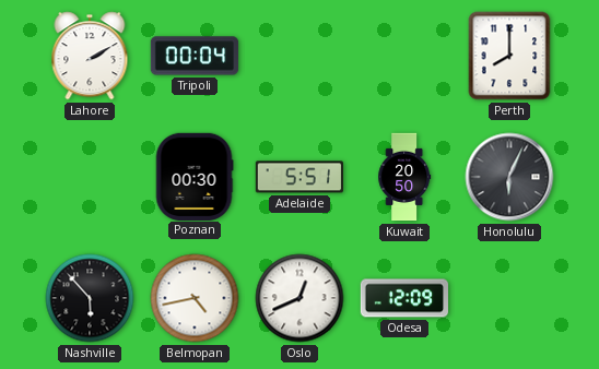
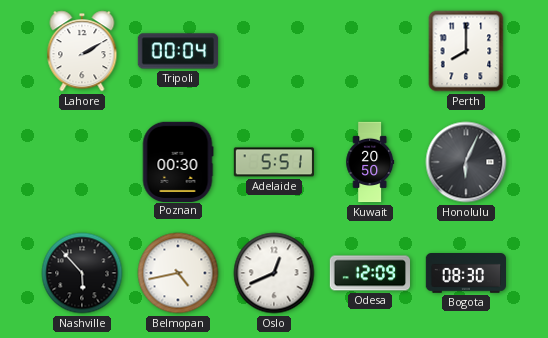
Bogota: none -> 08:30
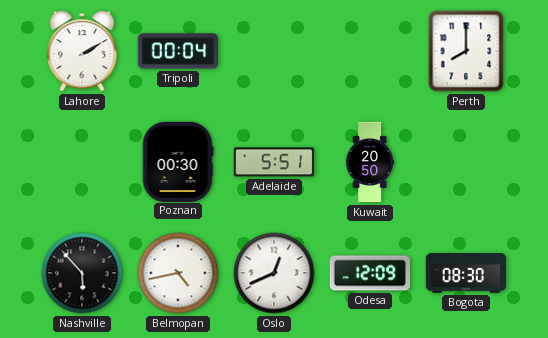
Honolulu: 6:04 -> none
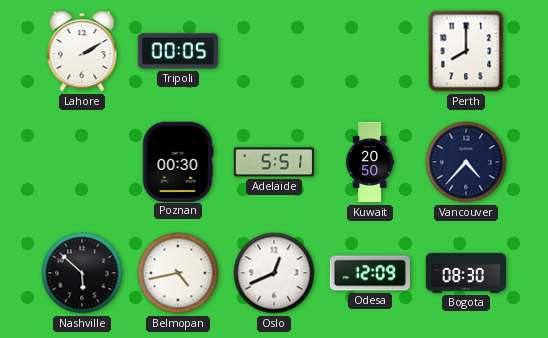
Tripoli: 00:04 -> 00:05
Vancouver: none -> 4:37
Nashville: 5:53 -> 5:52
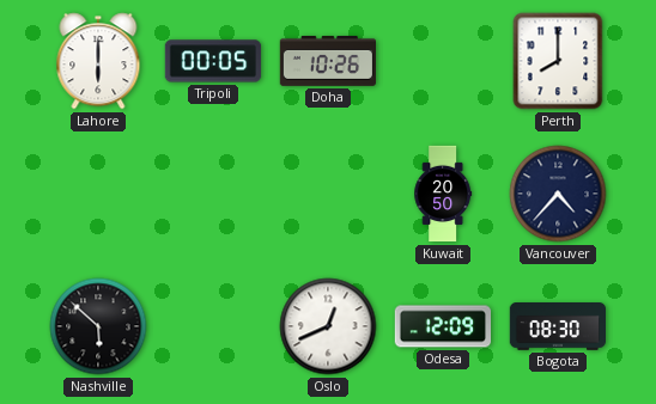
Lahore: 2:10 -> 6:00
Doha: none -> 10:26
Poznan: 00:30 -> none
Adelaide: 5:51 -> none
Belmopan: 4:43 -> none
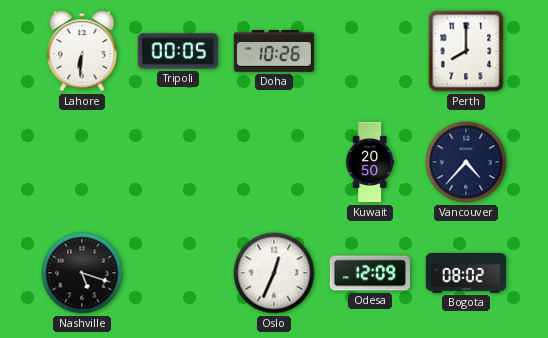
Lahore: 6:00 -> 6:31
Nashville: 5:52 -> 5:18
Oslo: 12:41 -> 12:34
Bogota: 08:30 -> 08:02
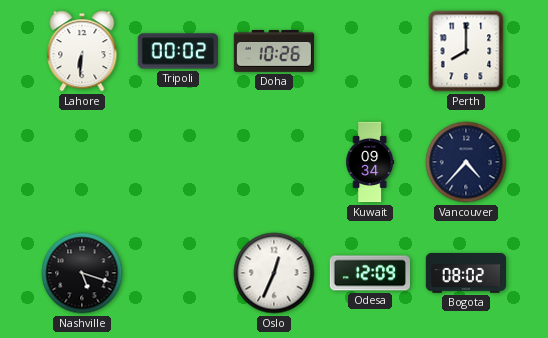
Tripoli: 00:05 -> 00:02
Kuwait: 20:50 -> 09:34
